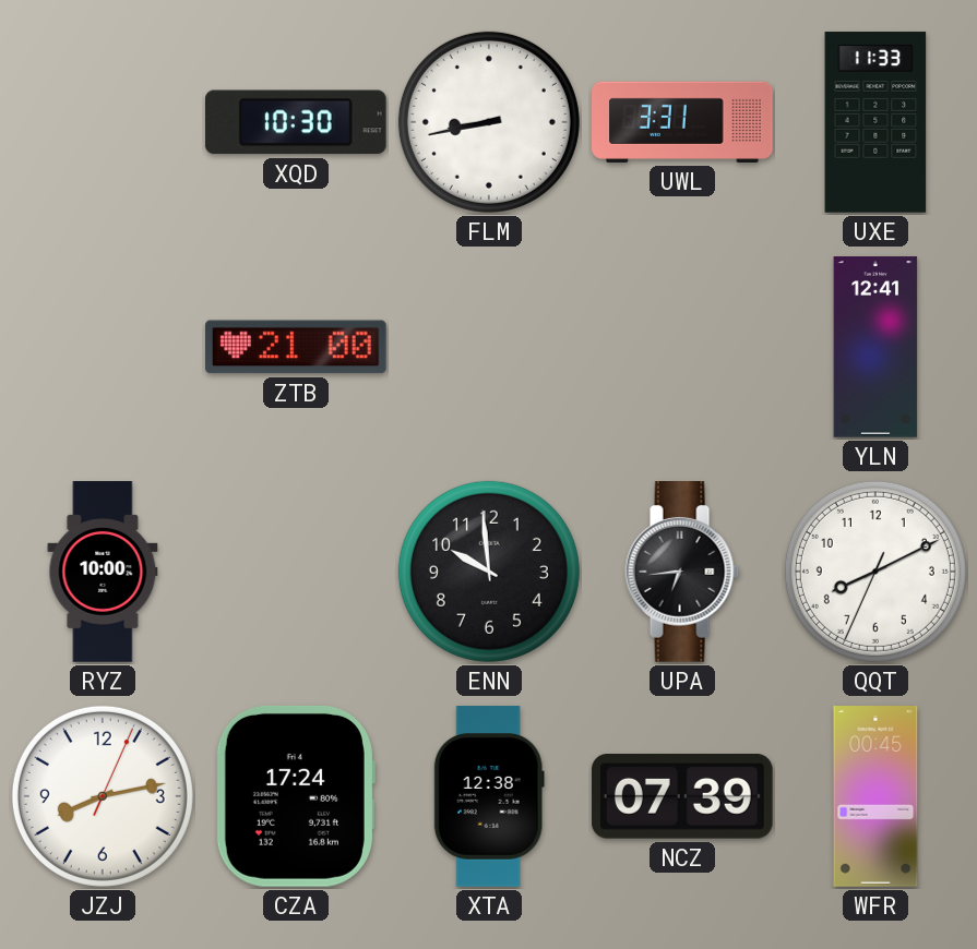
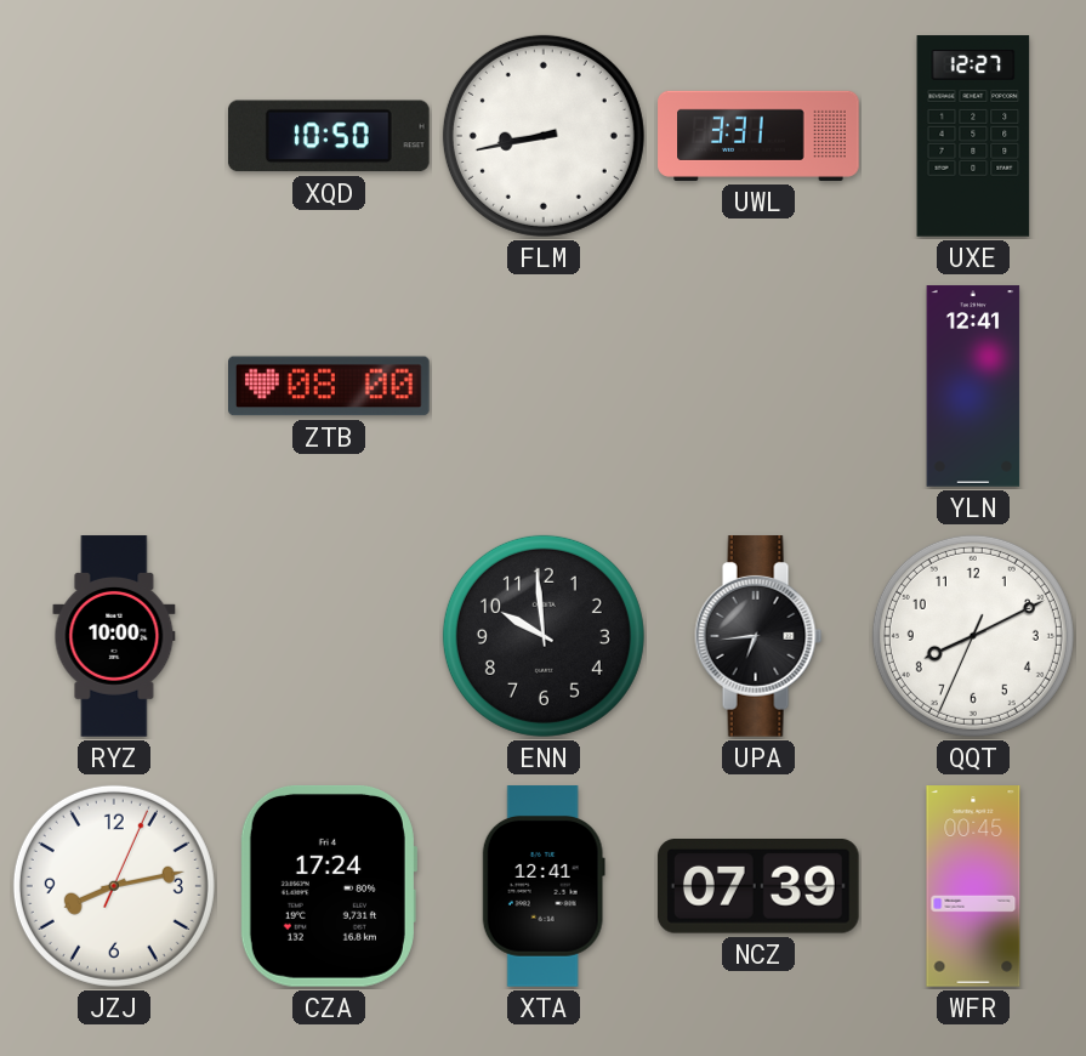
XQD: 10:30 -> 10:50
UXE: 11:33 -> 12:27
ZTB: 21:00 -> 08:00
XTA: 12:38 -> 12:41
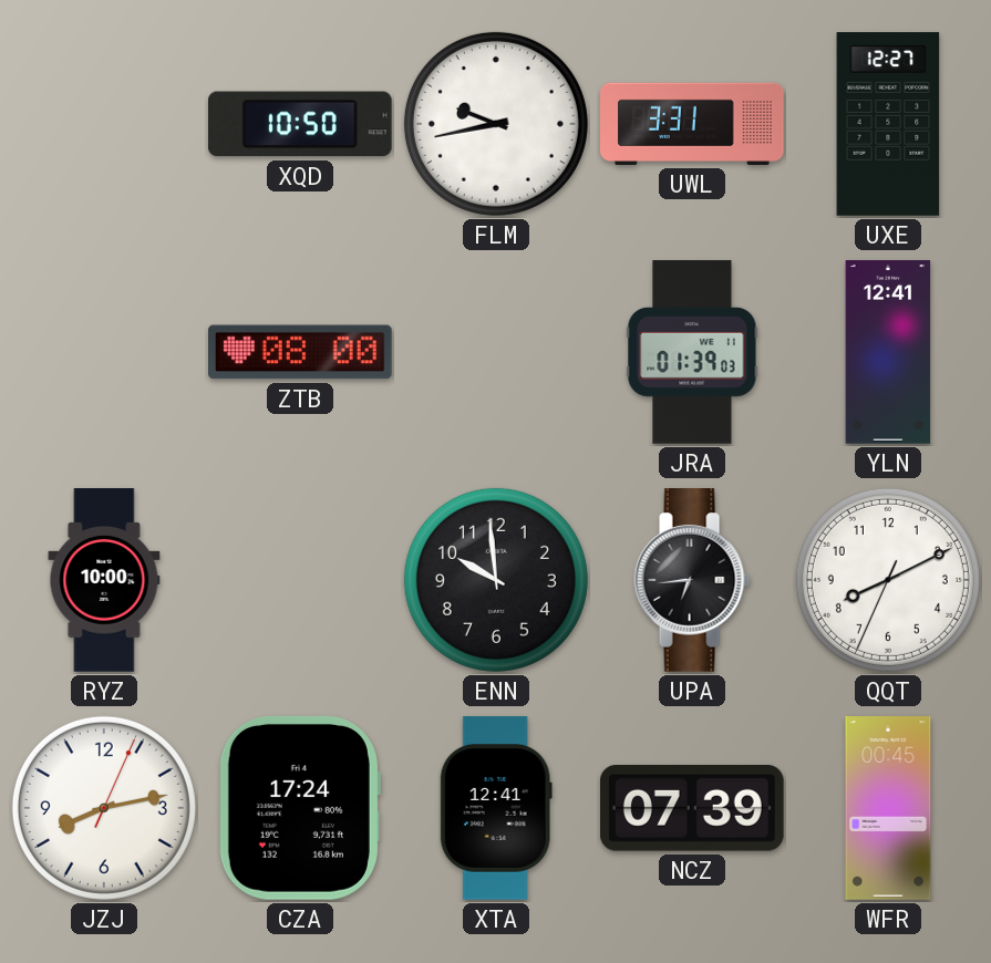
FLM: 8:43 -> 9:43
JRA: none -> 01:39
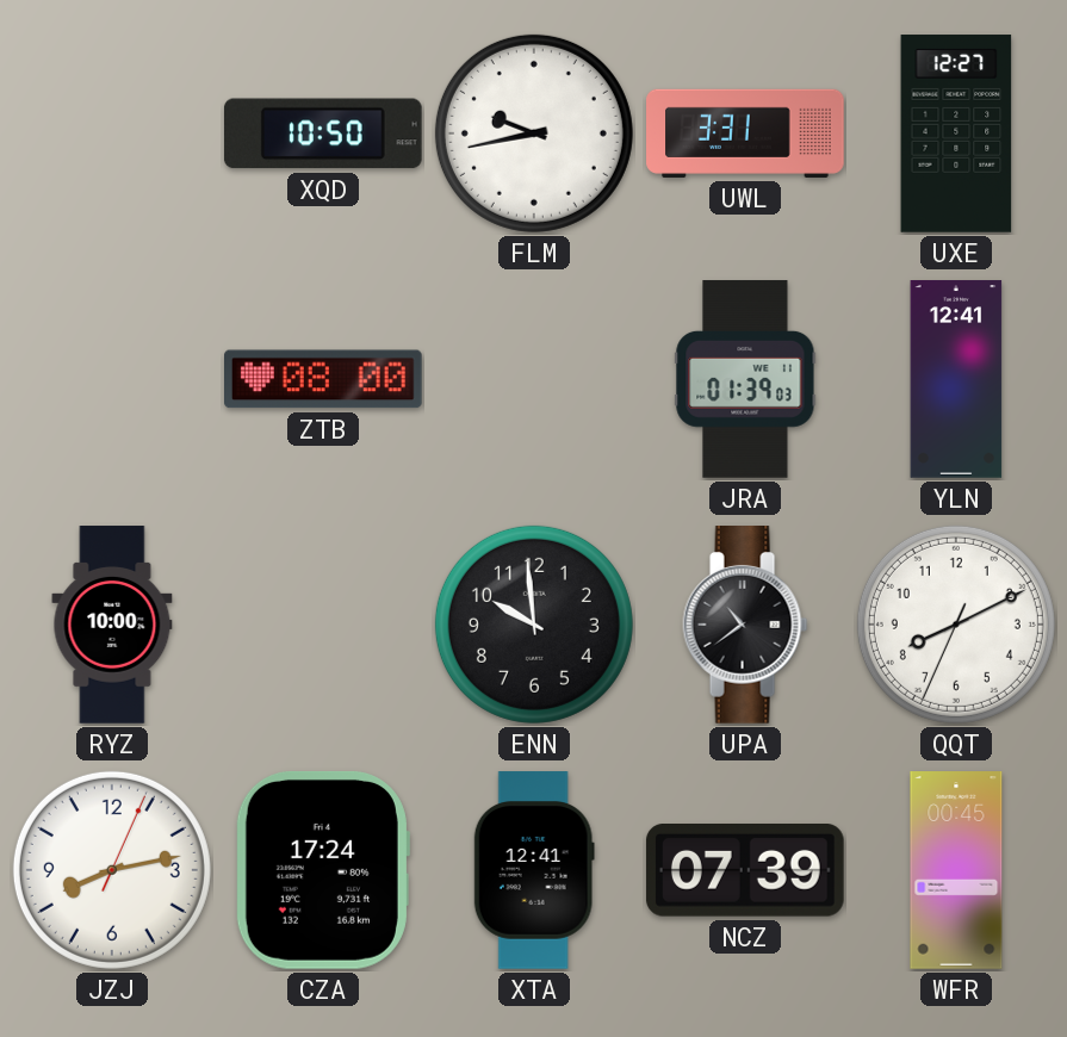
UPA: 6:44 -> 10:39
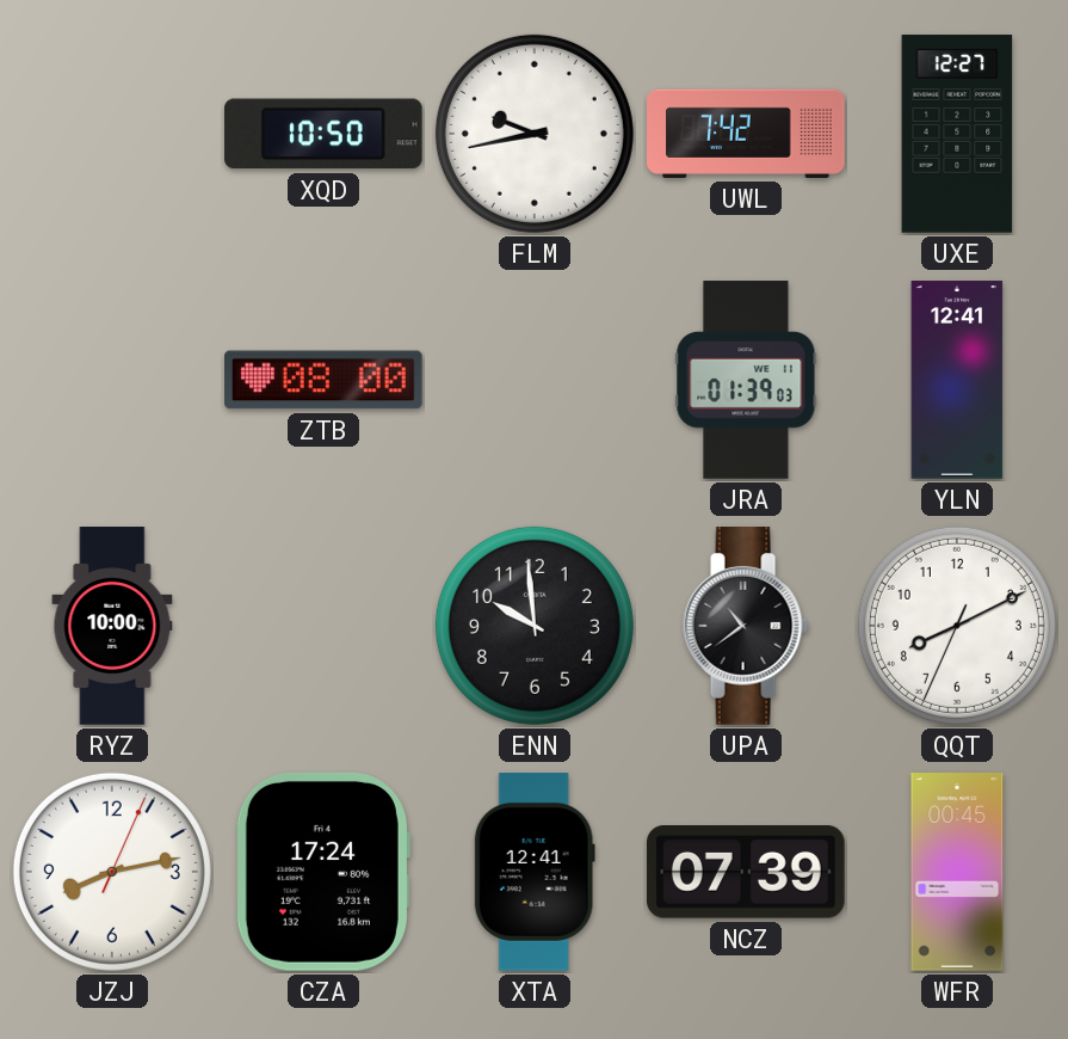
UWL: 3:31 -> 7:42
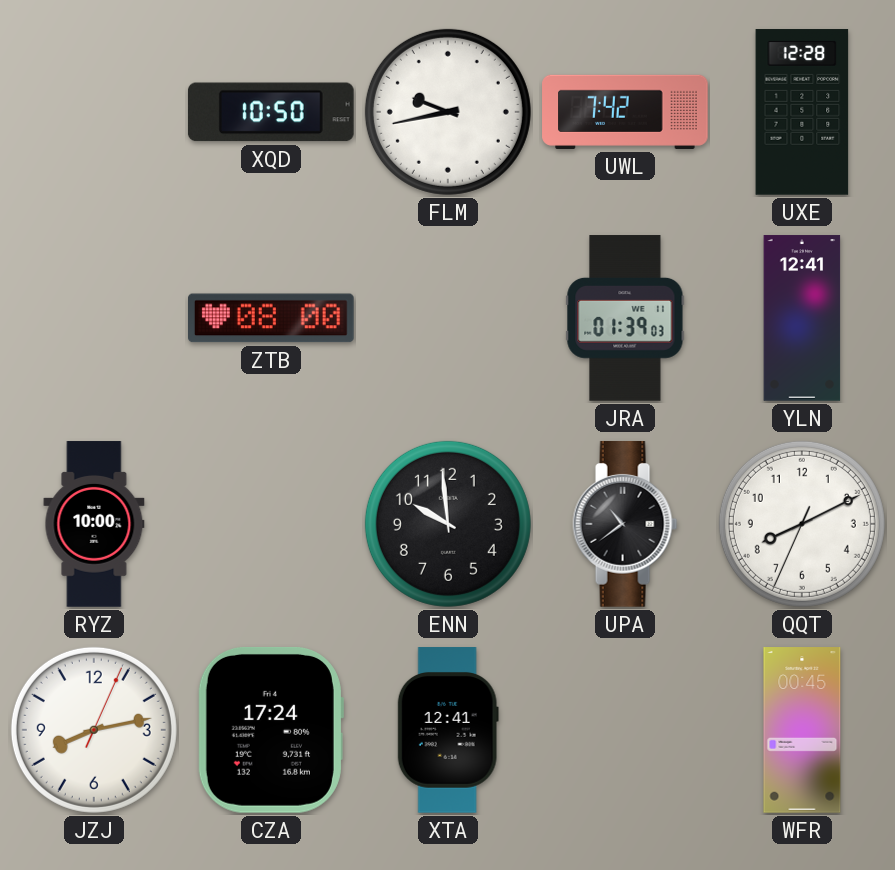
UXE: 12:27 -> 12:28
NCZ: 07:39 -> none
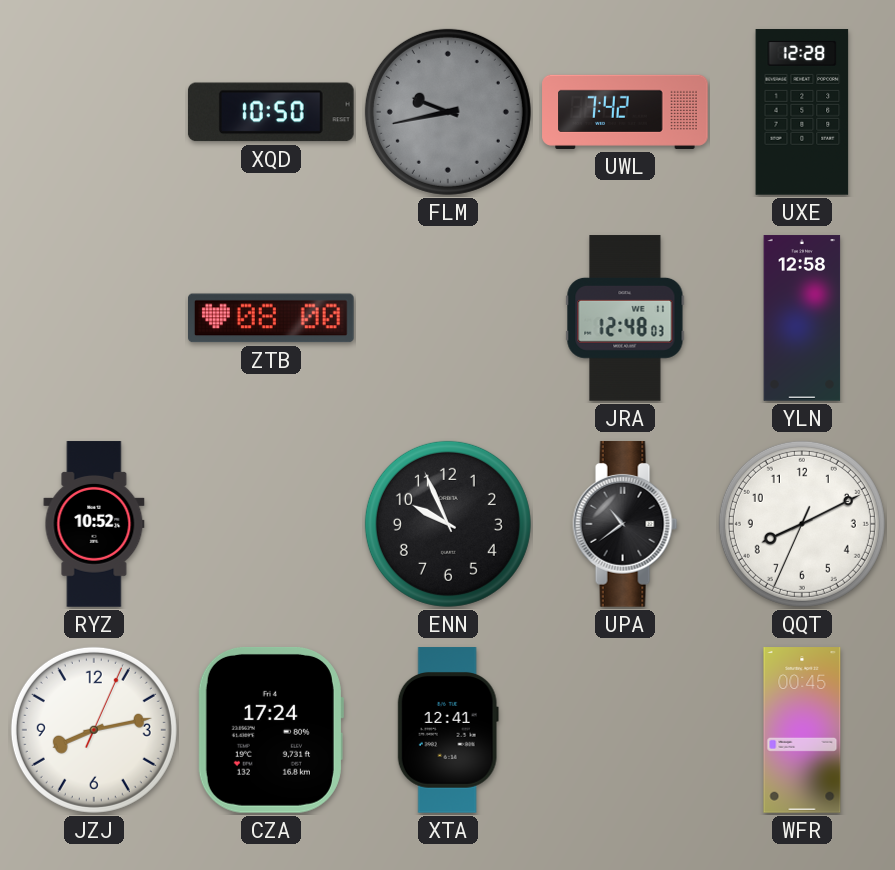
FLM dial: white -> grey
JRA: 01:39 -> 12:48
YLN: 12:41 -> 12:58
RYZ: 10:00 -> 10:52
ENN: 9:59 -> 9:56
